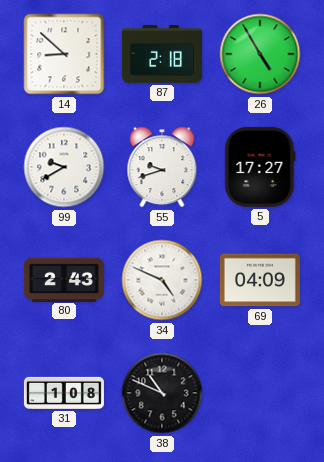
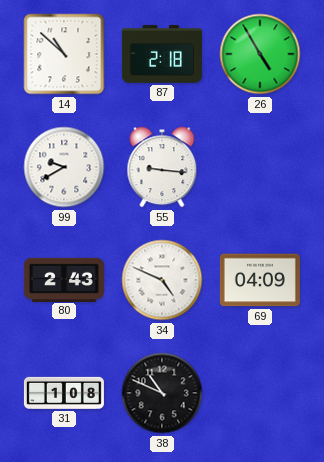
14: 8:52 -> 10:52
55: 9:42 -> 9:16
5: 17:27 -> none
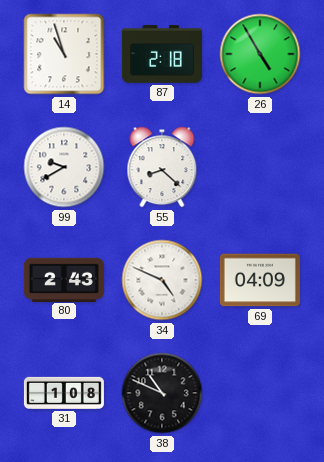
14: 10:52 -> 10:57
55: 9:16 -> 8:22
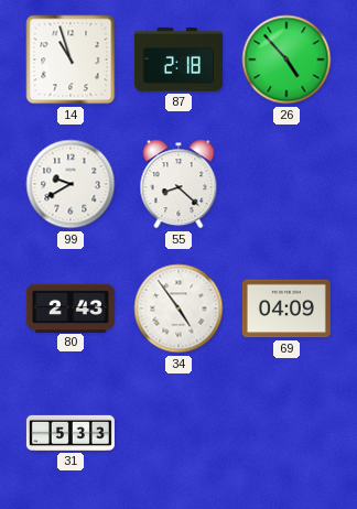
26: 4:55 -> 4:53
34: 4:49 -> 4:54
31: 1:08 -> 5:33
38: 10:49 -> none
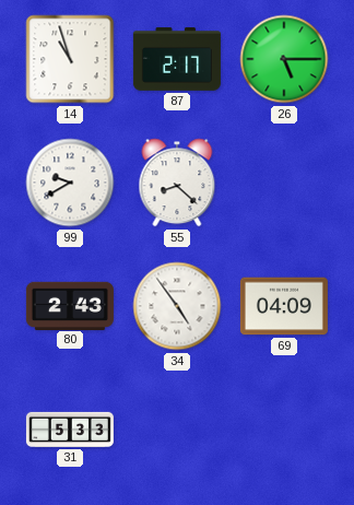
87: 2:18 -> 2:17
26: 4:53 -> 5:15
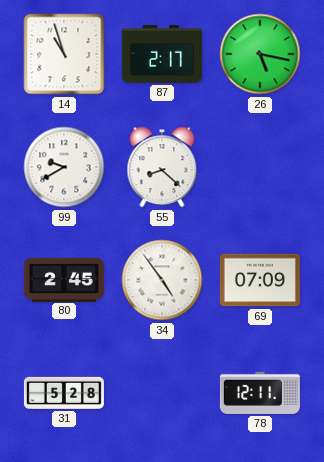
26: 5:15 -> 5:17
80: 2:43 -> 2:45
69: 04:09 -> 07:09
31: 5:33 -> 5:28
78: none -> 12:11
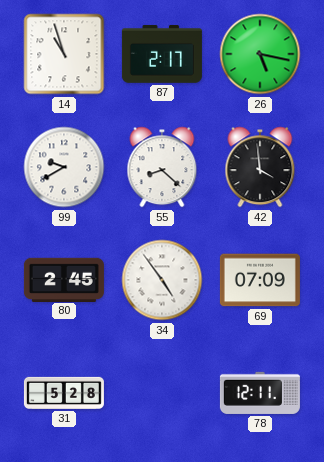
42: none -> 3:59
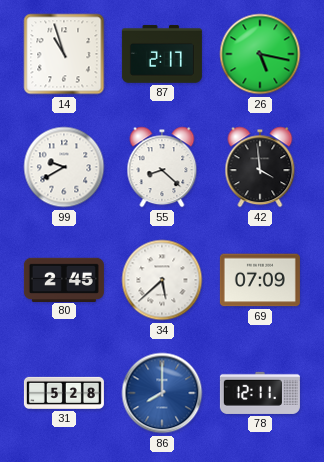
34: 4:54 -> 5:38
86: none -> 8:00
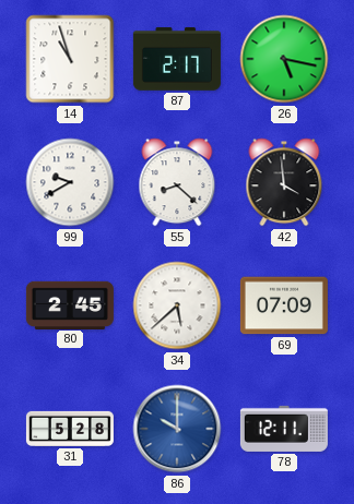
86: 8:00 -> 10:00
